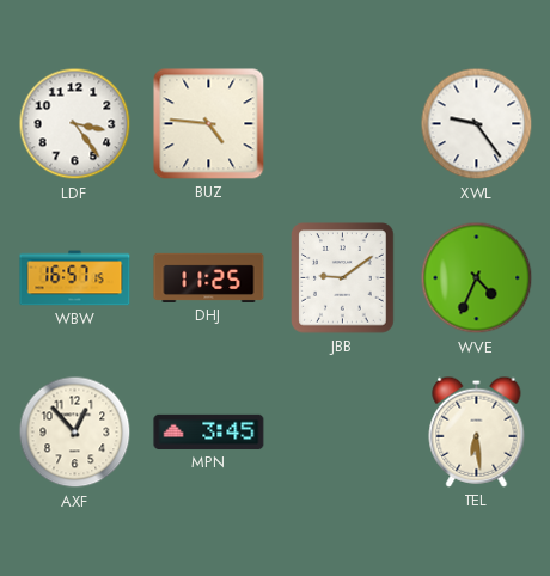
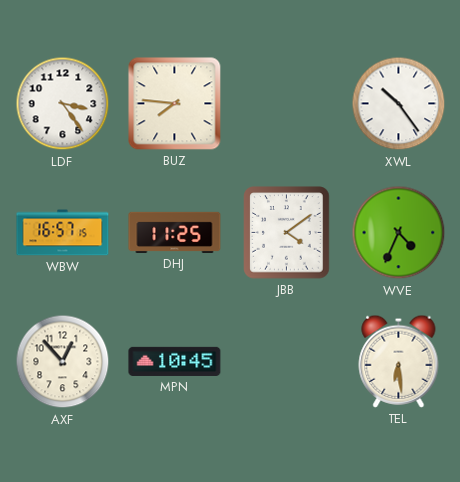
BUZ: 4:46 -> 7:46
XWL: 9:24 -> 10:24
JBB: 9:09 -> 4:09
MPN: 3:45 -> 10:45
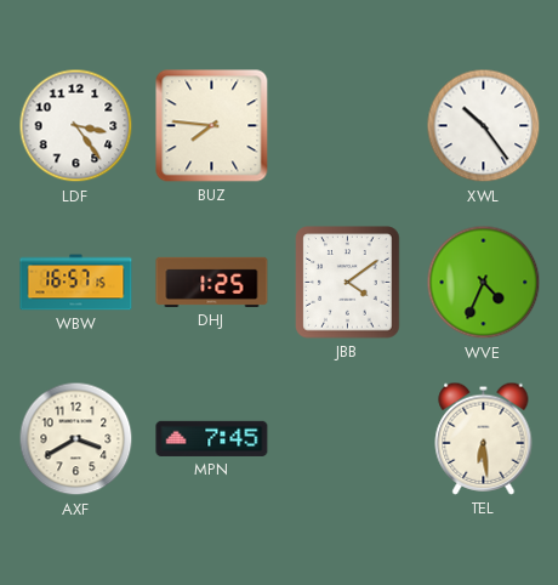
DHJ: 11:25 -> 1:25
AXF: 12:53 -> 3:40
MPN: 10:45 -> 7:45
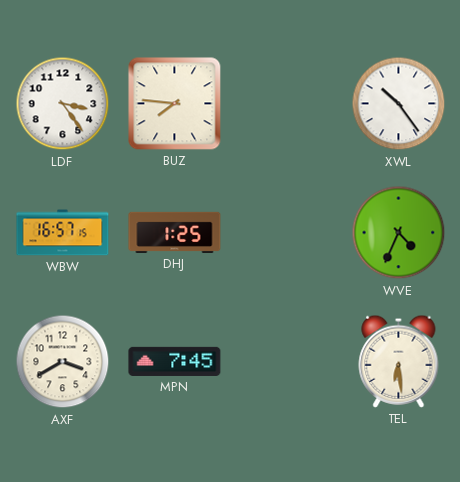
JBB: 4:09 -> none
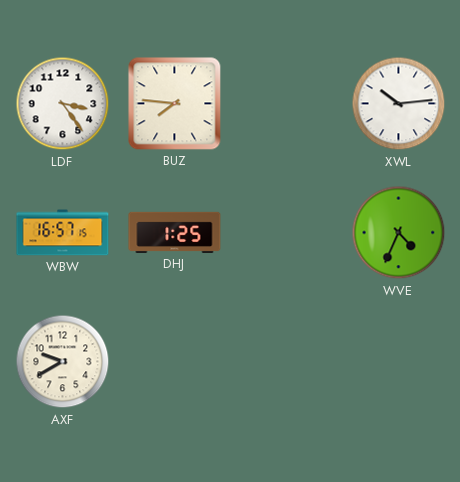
XWL: 10:24 -> 10:14
AXF: 3:40 -> 9:40
MPN: 7:45 -> none
TEL: 6:29 -> none
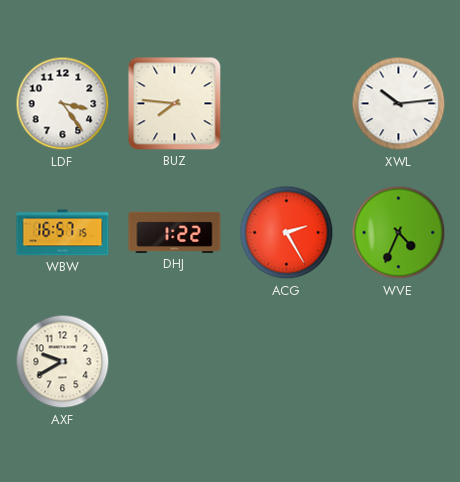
DHJ: 1:25 -> 1:22
ACG: none -> 2:25
